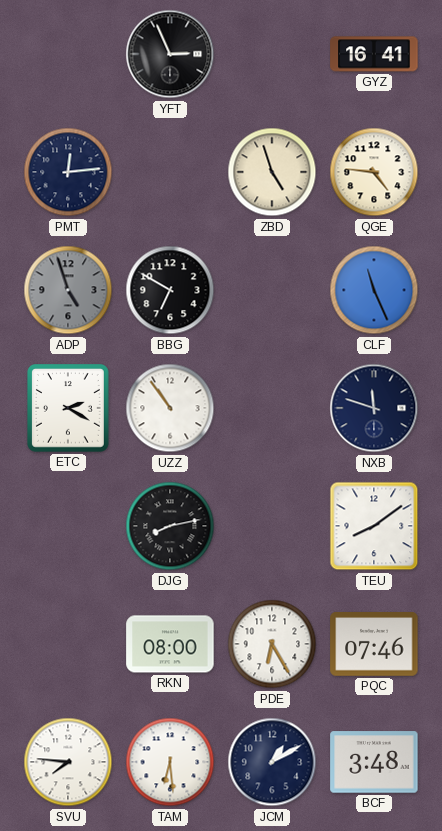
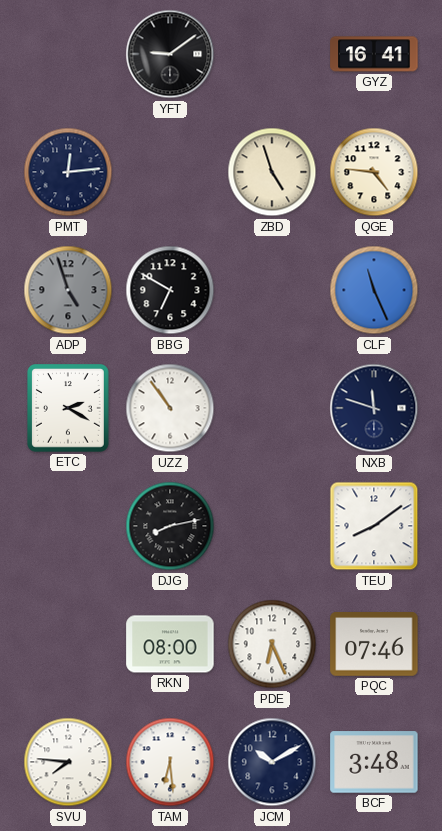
YFT: 2:56 -> 9:09
PDE: 6:25 -> 6:26
JCM: 1:10 -> 10:10
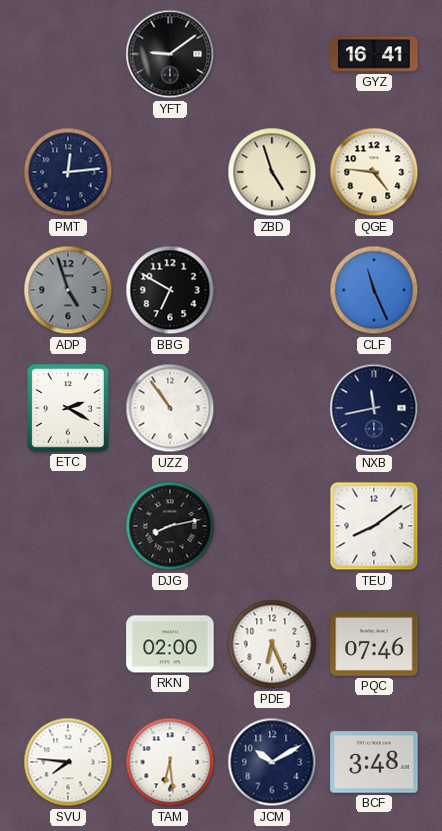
NXB: 11:48 -> 11:43
RKN: 08:00 -> 02:00
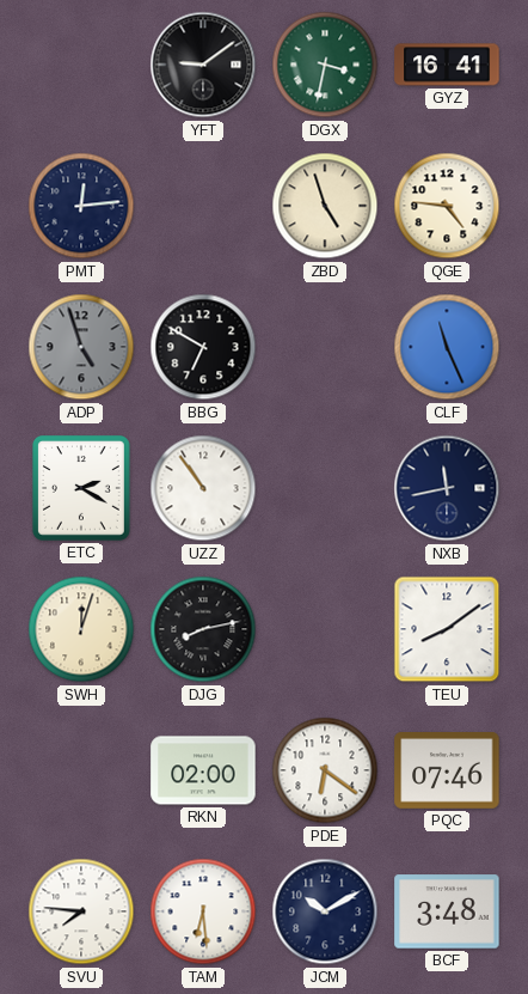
DGX: none -> 3:32
SWH: none -> 12:03
PDE: 6:26 -> 6:21
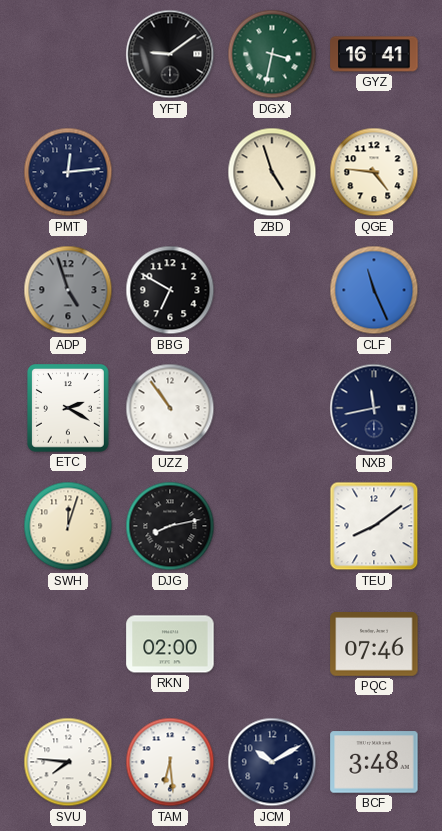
PDE: 6:21 -> none
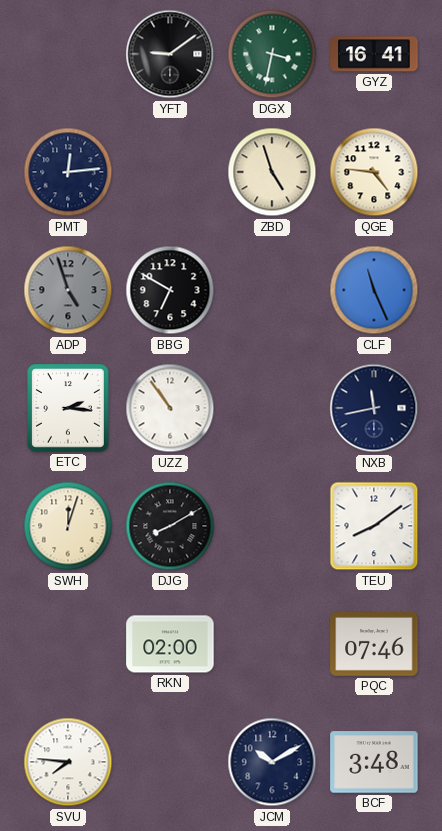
ETC: 2:20 -> 2:16
DJG: 8:13 -> 8:10
TAM: 6:29 -> none
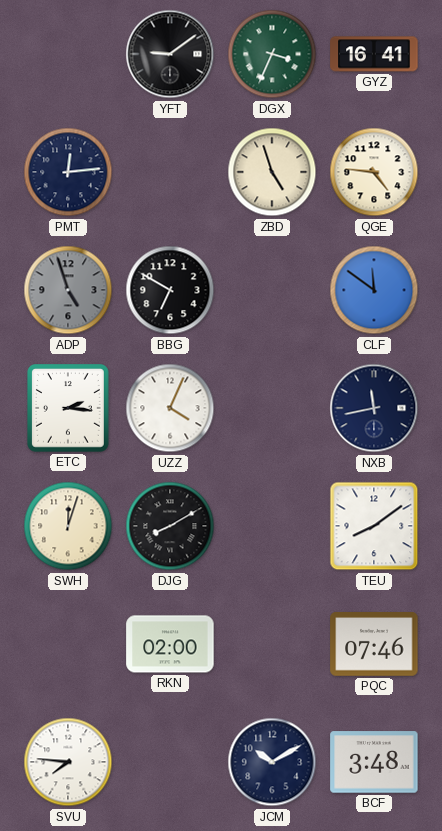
DGX: 3:32 -> 3:34
CLF: 11:26 -> 11:51
UZZ: 10:54 -> 4:04
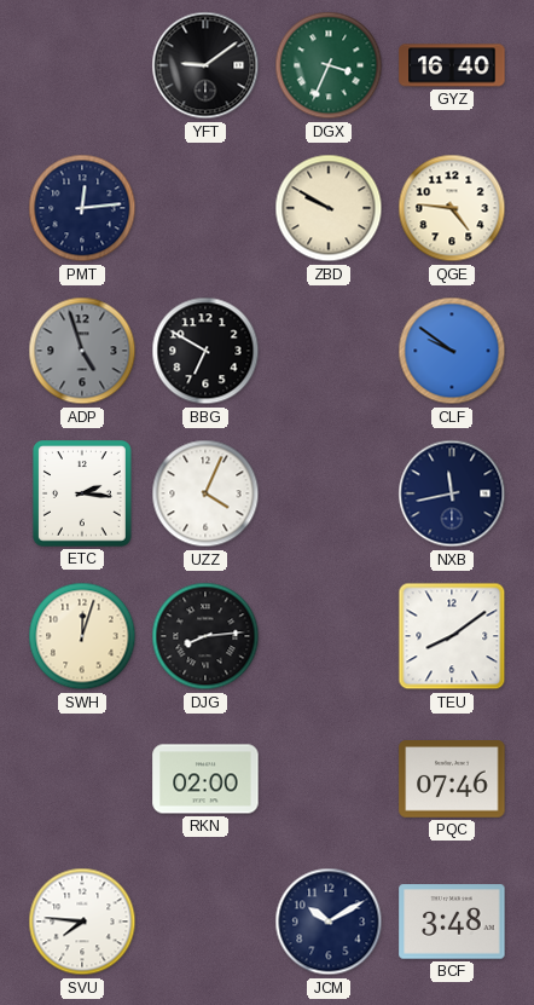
GYZ: 16:41 -> 16:40
ZBD: 4:57 -> 9:50
CLF: 11:51 -> 9:51
DJG: 8:10 -> 8:14
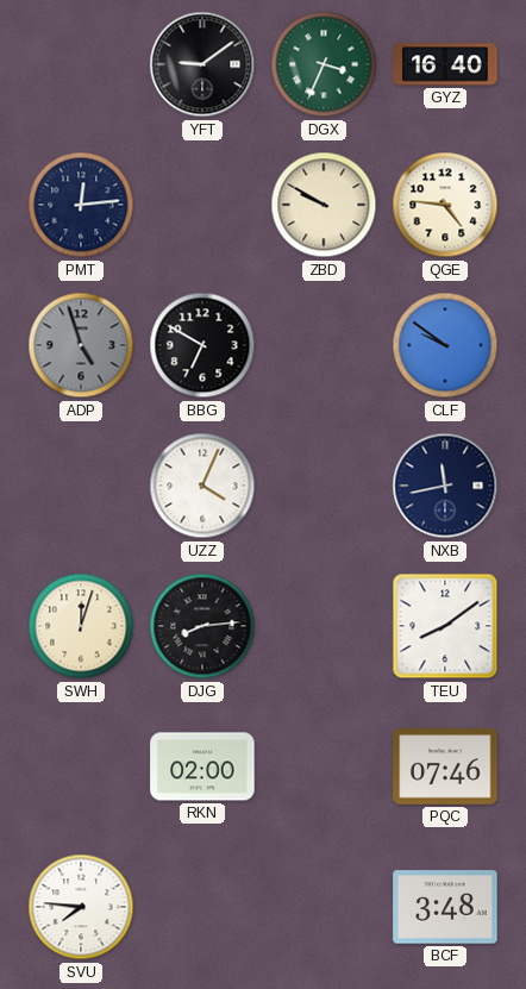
ETC: 2:16 -> none
JCM: 10:10 -> none
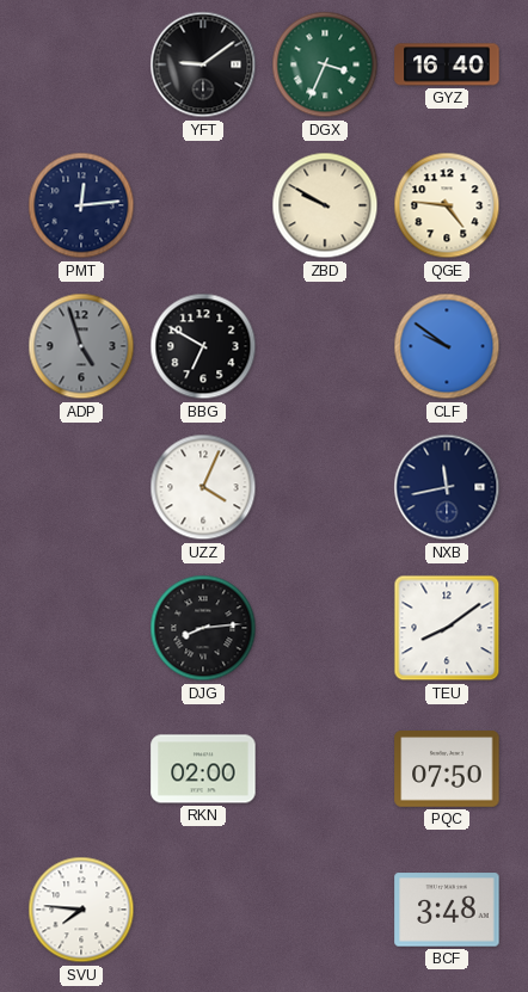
SWH: 12:03 -> none
PQC: 07:46 -> 07:50
